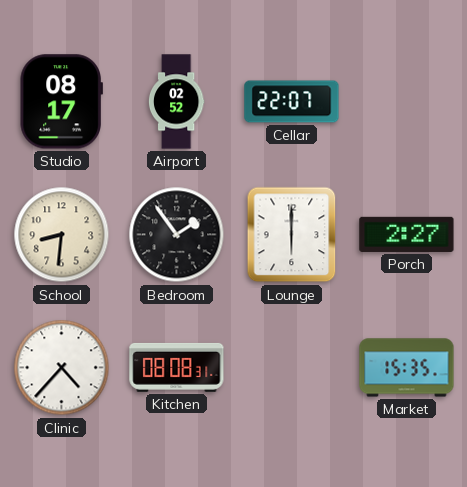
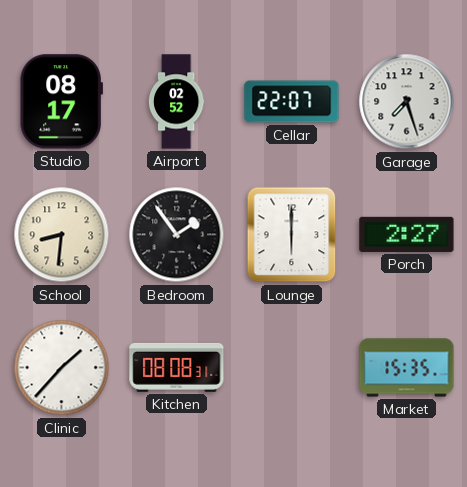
Garage: none -> 7:27
Clinic: 4:37 -> 1:37
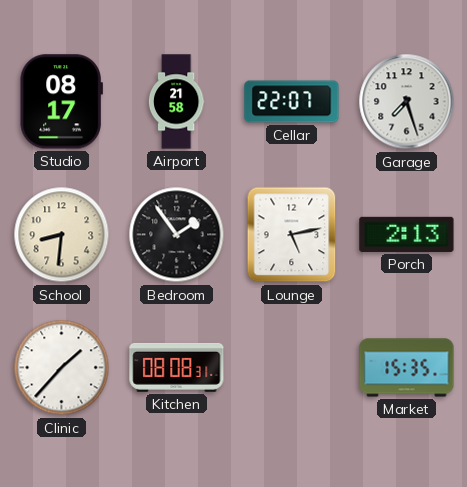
Airport: 02:52 -> 21:58
Lounge: 6:00 -> 5:13
Porch: 2:27 -> 2:13
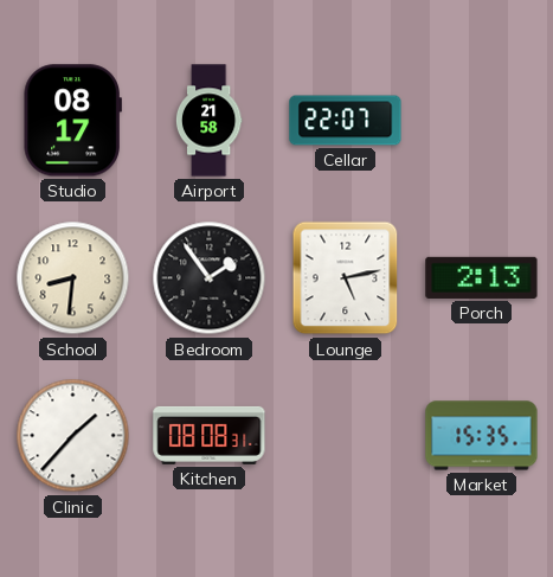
Garage: 7:27 -> none
